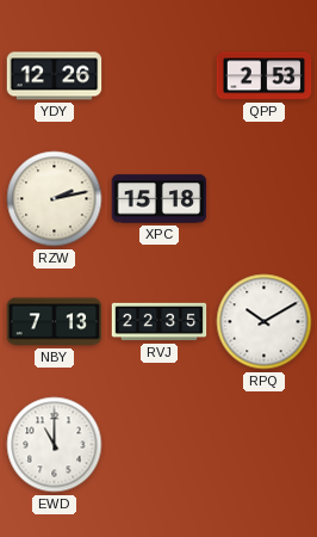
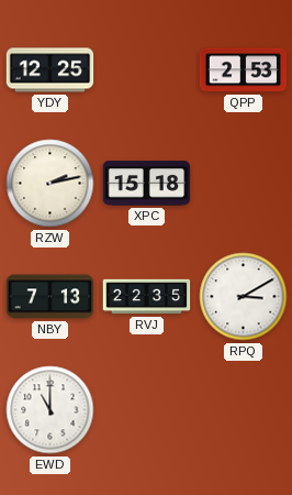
YDY: 12:26 -> 12:25
RPQ: 10:10 -> 3:10
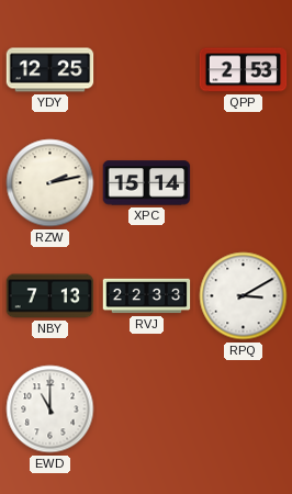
XPC: 15:18 -> 15:14
RVJ: 22:35 -> 22:33
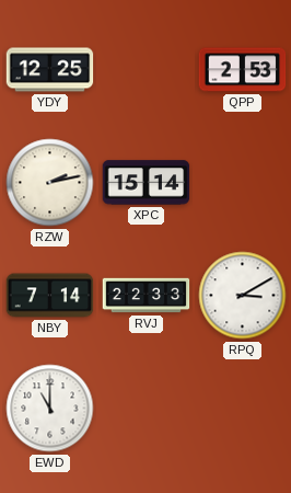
NBY: 7:13 -> 7:14
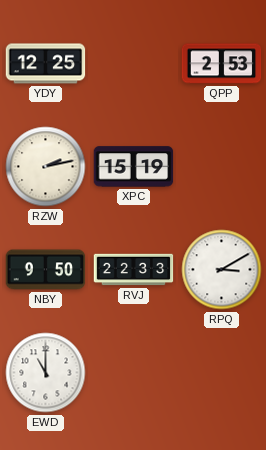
XPC: 15:14 -> 15:19
NBY: 7:14 -> 9:50
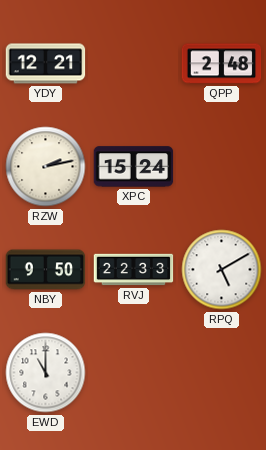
YDY: 12:25 -> 12:21
QPP: 2:53 -> 2:48
XPC: 15:19 -> 15:24
RPQ: 3:10 -> 5:10
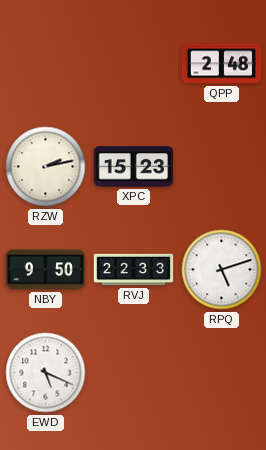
YDY: 12:21 -> none
XPC: 15:24 -> 15:23
RPQ: 5:10 -> 5:12
EWD: 11:00 -> 5:19
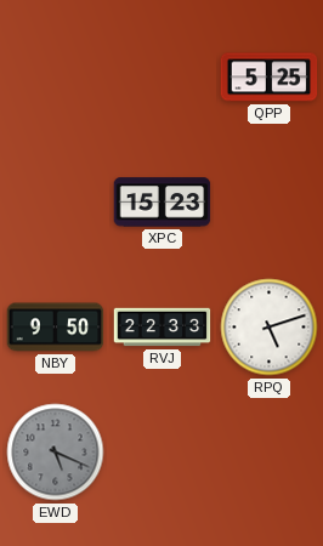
QPP: 2:48 -> 5:25
RZW: 2:13 -> none
EWD dial: white -> grey
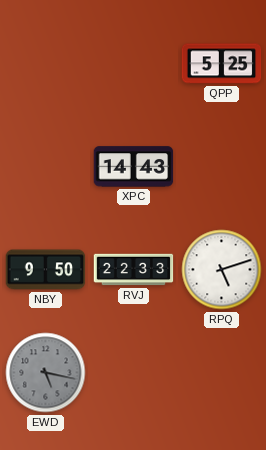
XPC: 15:23 -> 14:43
EWD: 5:19 -> 5:17
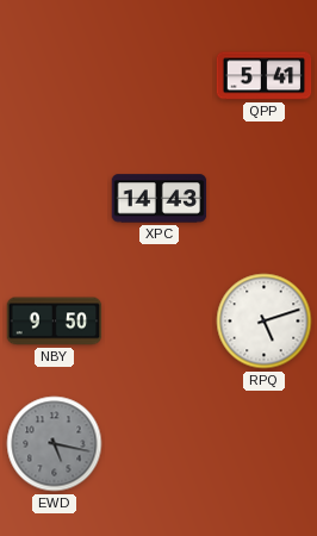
QPP: 5:25 -> 5:41
RVJ: 22:33 -> none
